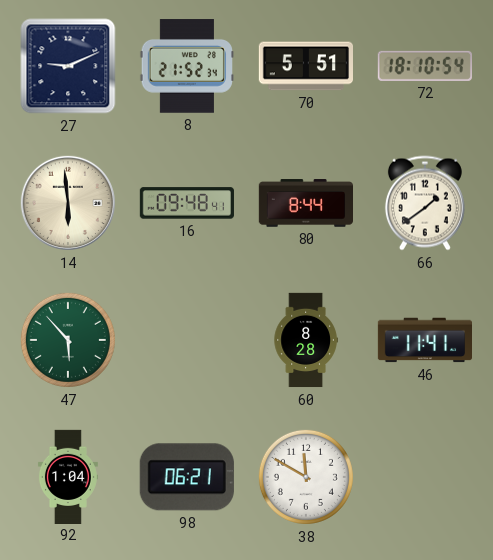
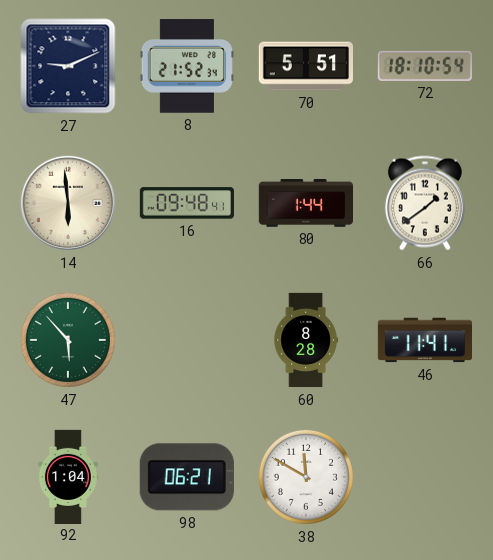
80: 8:44 -> 1:44
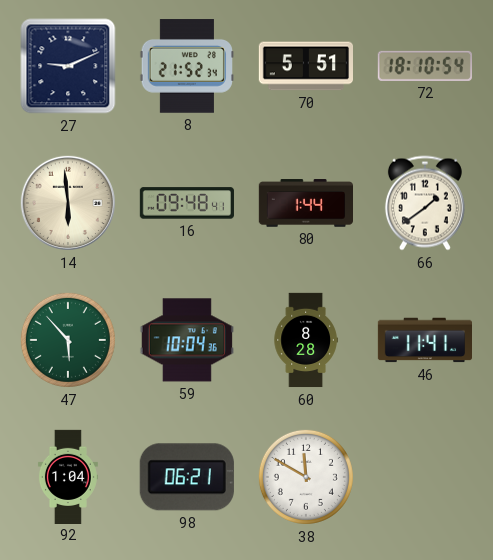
59: none -> 10:04
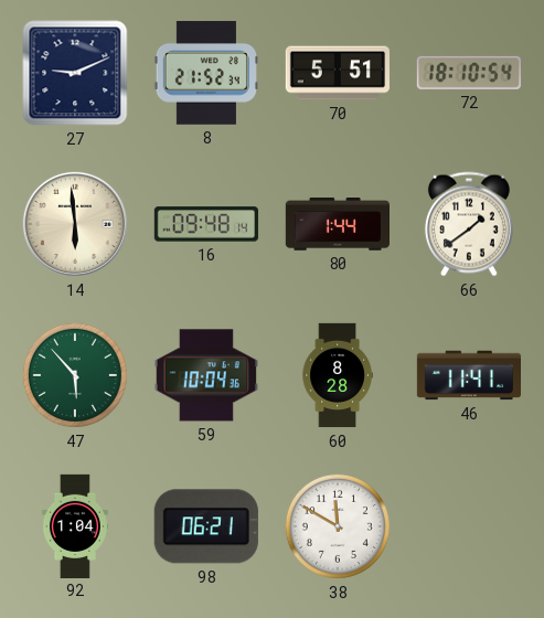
16: 09:48:41 -> 09:48:14
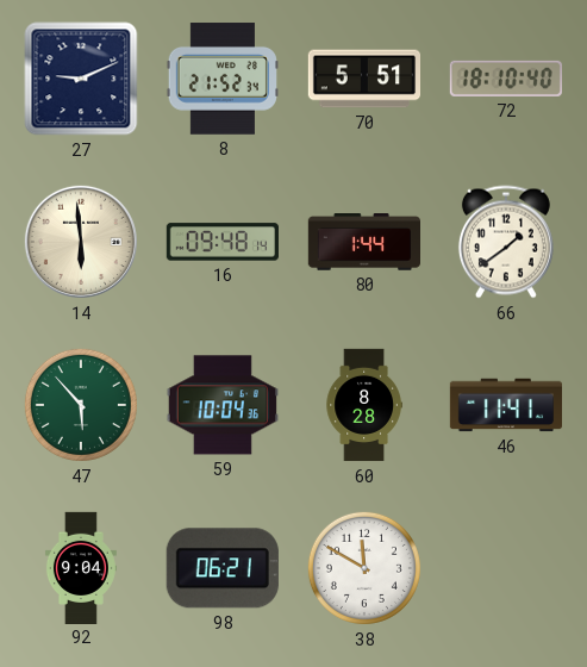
72: 18:10:54 -> 18:10:40
92: 1:04 -> 9:04
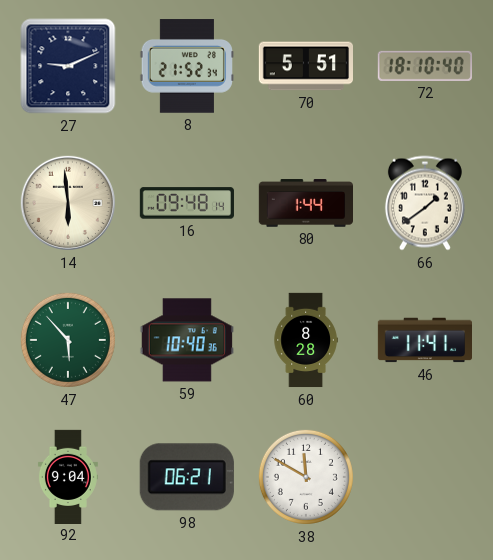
59: 10:04 -> 10:40
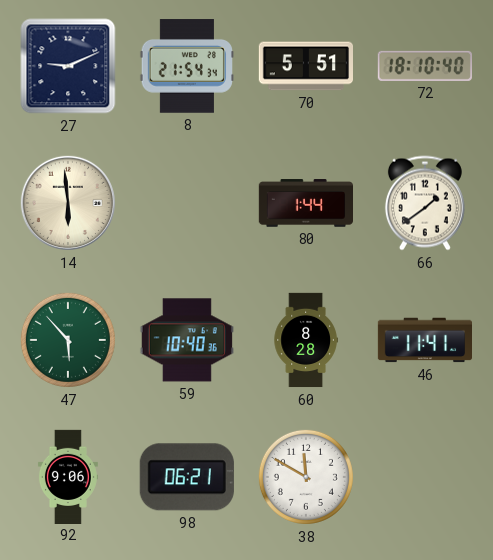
8: 21:52 -> 21:54
16: 09:48 -> none
92: 9:04 -> 9:06
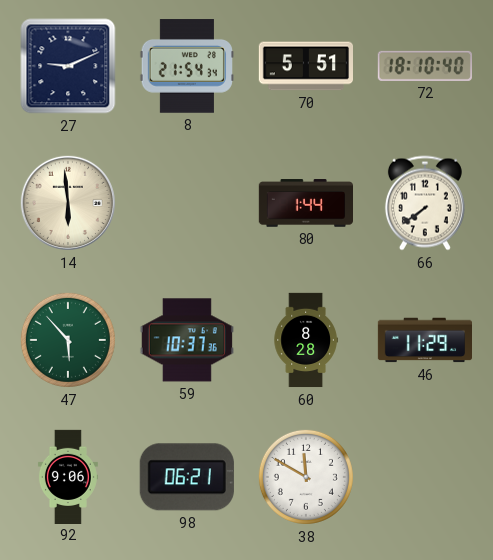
66: 1:39 -> 7:39
59: 10:40 -> 10:37
46: 11:41 -> 11:29
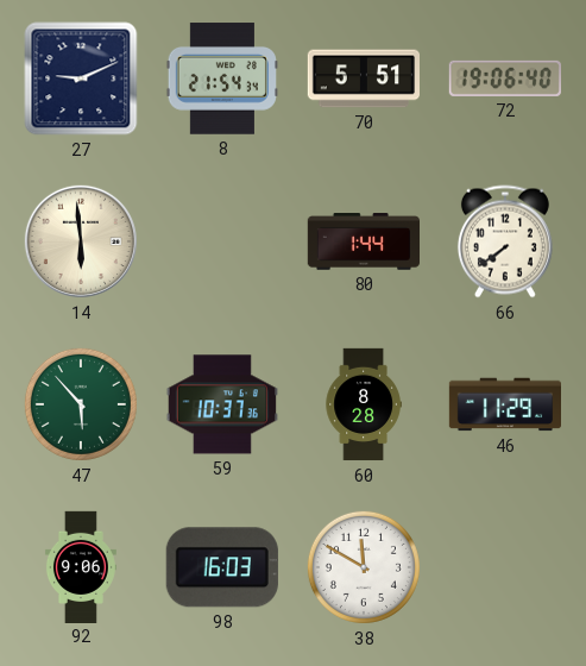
72: 18:10 -> 19:06
98: 06:21 -> 16:03
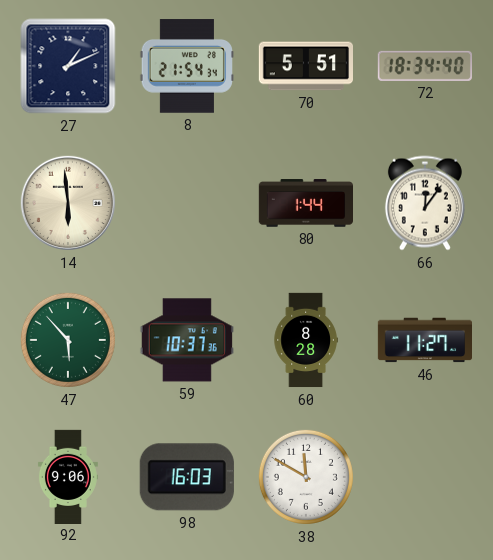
27: 9:11 -> 1:11
72: 19:06 -> 18:34
66: 7:39 -> 12:06
46: 11:29 -> 11:27
